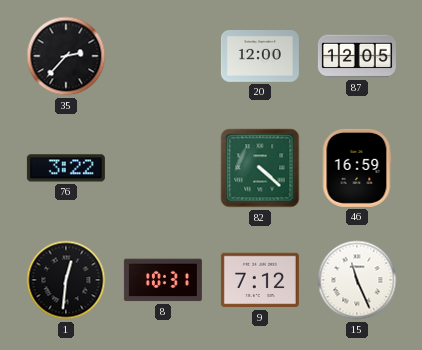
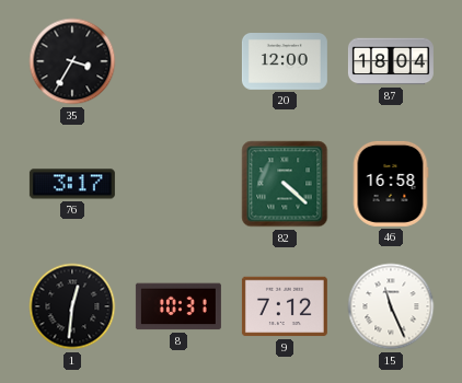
35: 2:37 -> 3:35
87: 12:05 -> 18:04
76: 3:22 -> 3:17
46: 16:59 -> 16:58
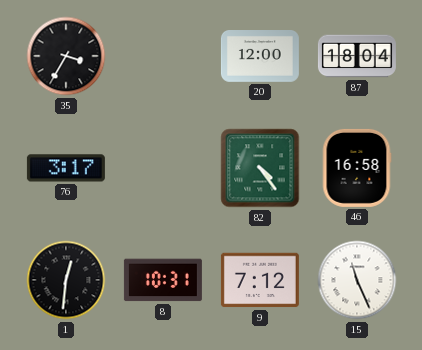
82: 4:22 -> 4:24
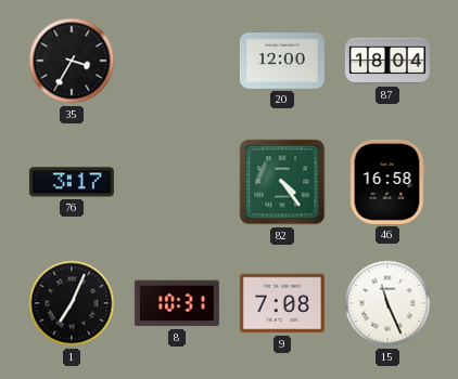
1: 12:31 -> 7:04
9: 7:12 -> 7:08
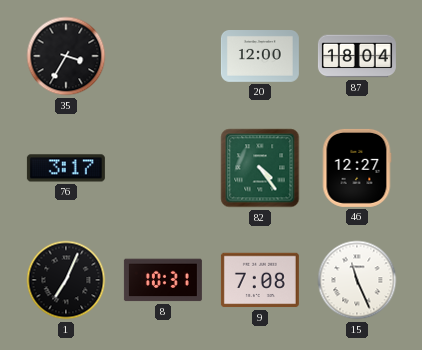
46: 16:58 -> 12:27
